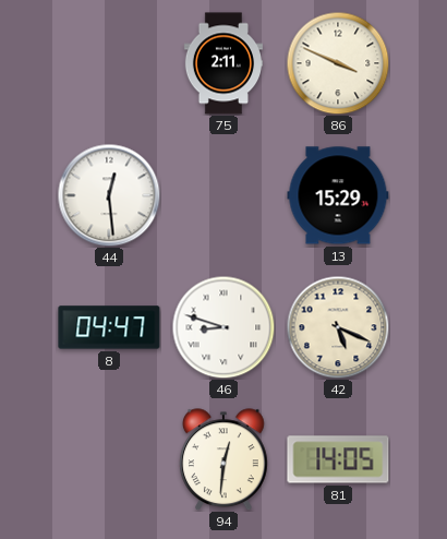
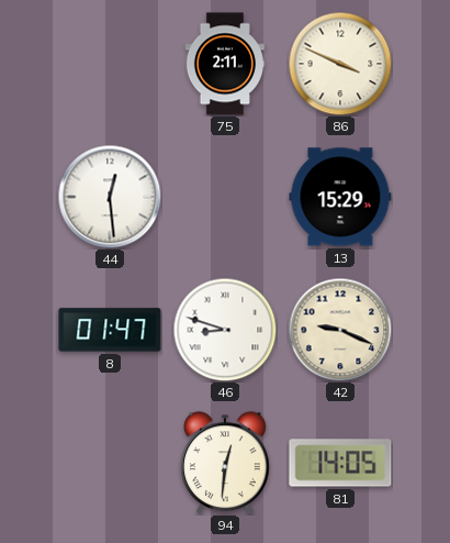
8: 04:47 -> 01:47
42: 5:19 -> 9:19
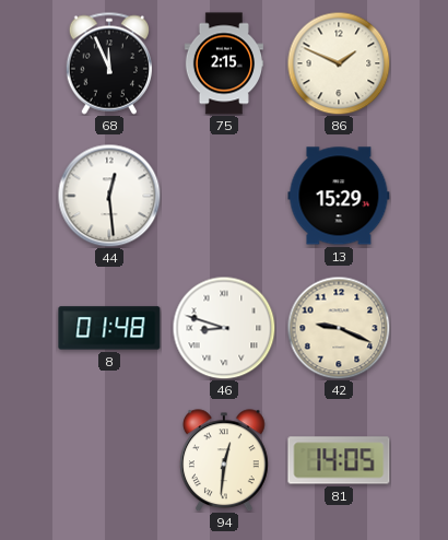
68: none -> 11:56
75: 2:11 -> 2:15
86: 3:49 -> 1:49
8: 01:47 -> 01:48
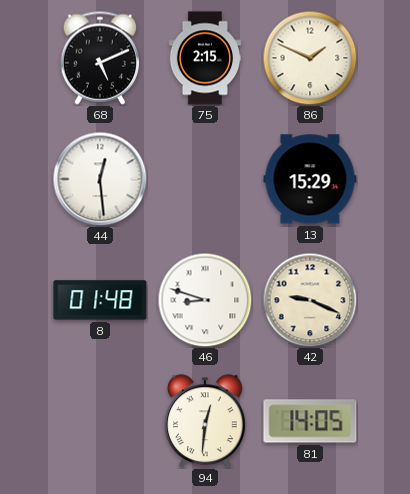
68: 11:56 -> 5:11
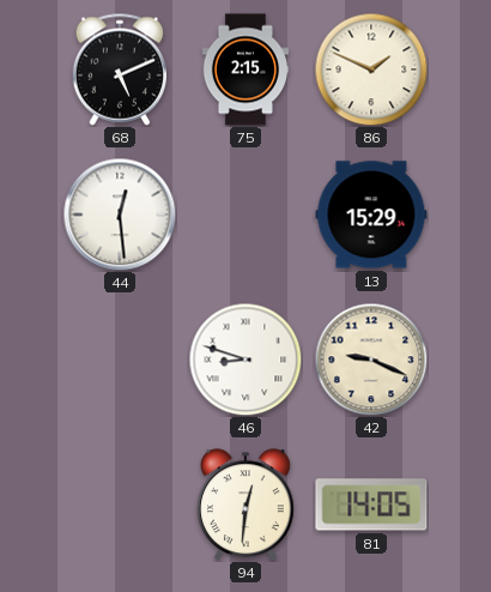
8: 01:48 -> none
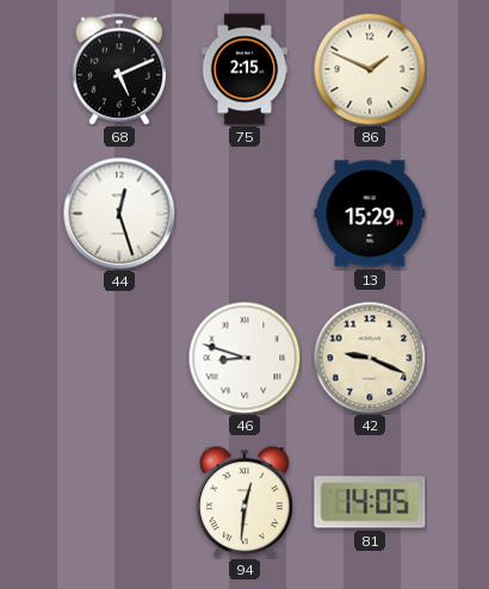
44: 12:29 -> 12:27
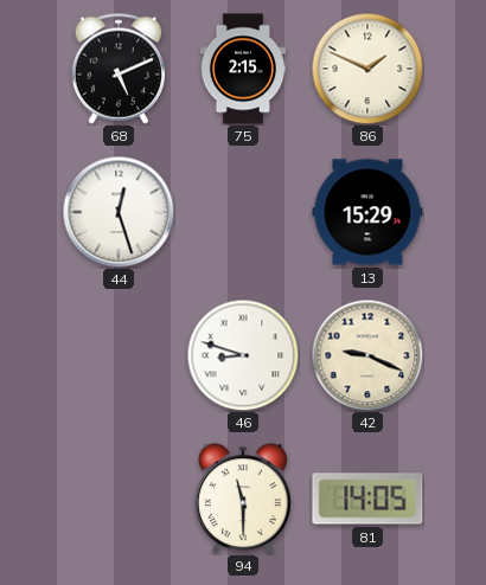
94: 12:31 -> 11:30
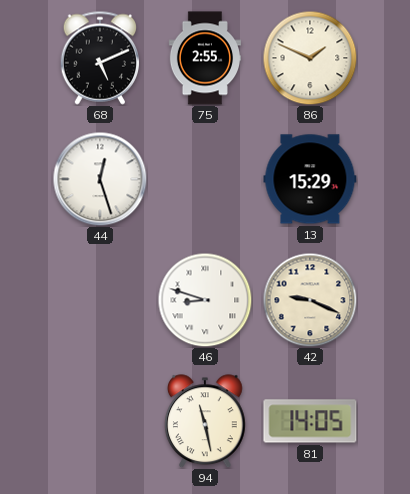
75: 2:15 -> 2:55
94: 11:30 -> 11:28
